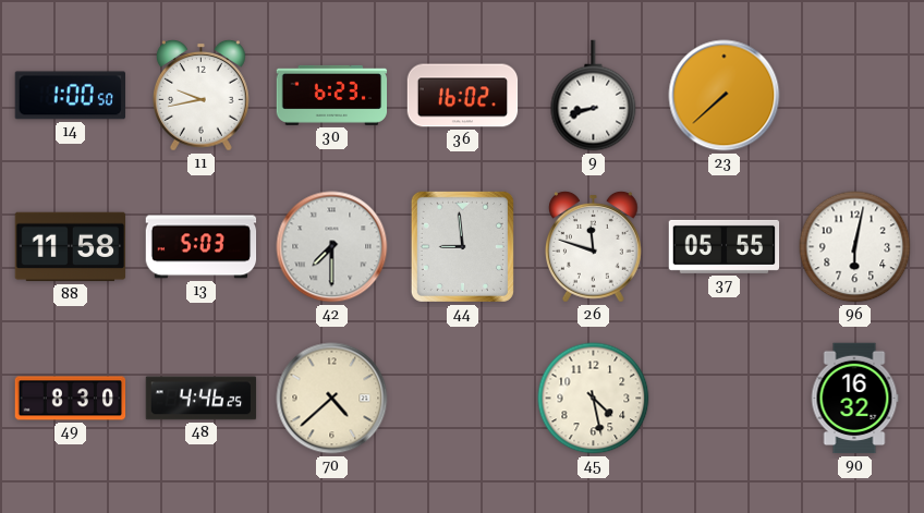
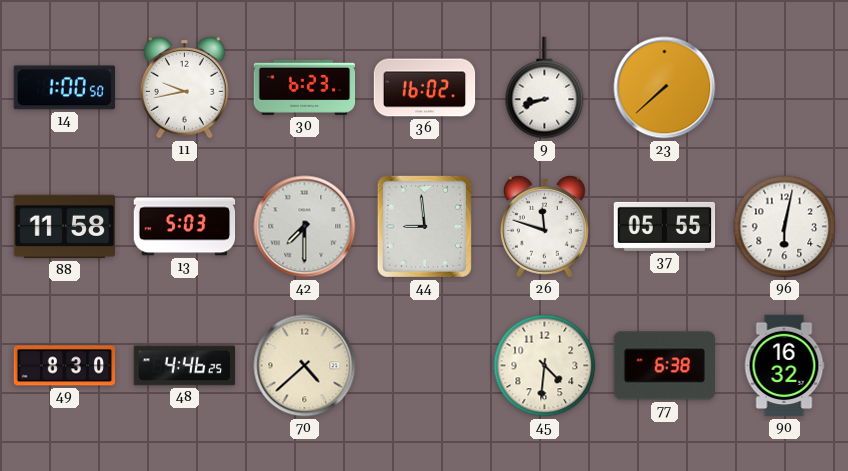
45: 4:28 -> 4:31
77: none -> 6:38
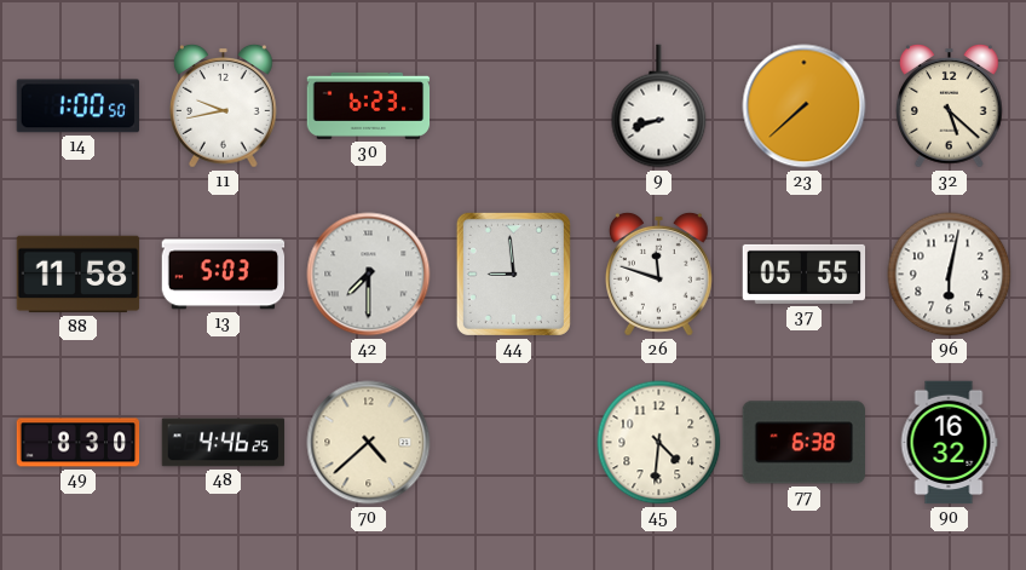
36: 16:02 -> none
32: none -> 5:22
